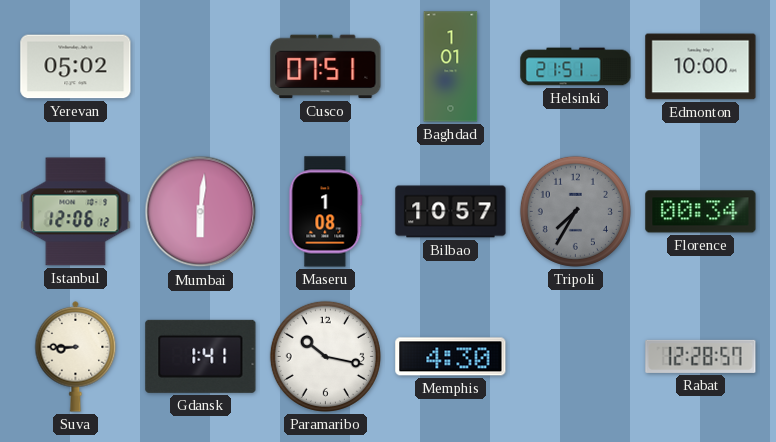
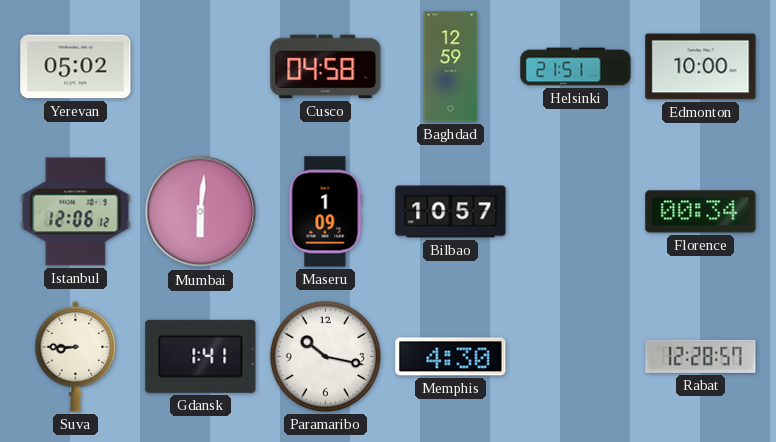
Cusco: 07:51 -> 04:58
Baghdad: 1:01 -> 12:59
Maseru: 1:08 -> 1:09
Tripoli: 7:35 -> none
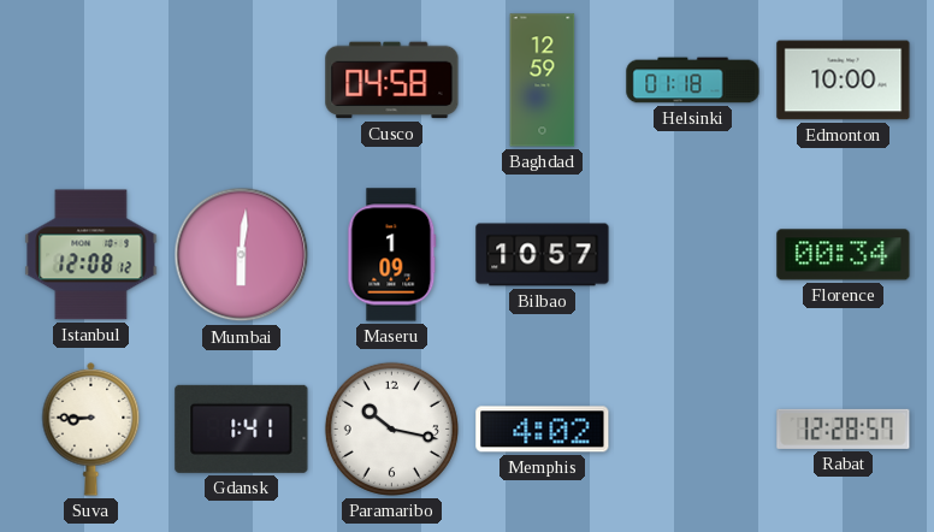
Yerevan: 05:02 -> none
Helsinki: 21:51 -> 01:18
Istanbul: 12:06 -> 12:08
Memphis: 4:30 -> 4:02
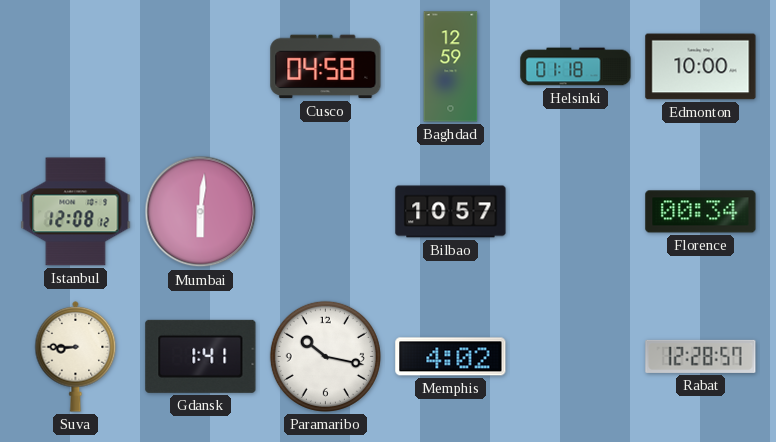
Maseru: 1:09 -> none
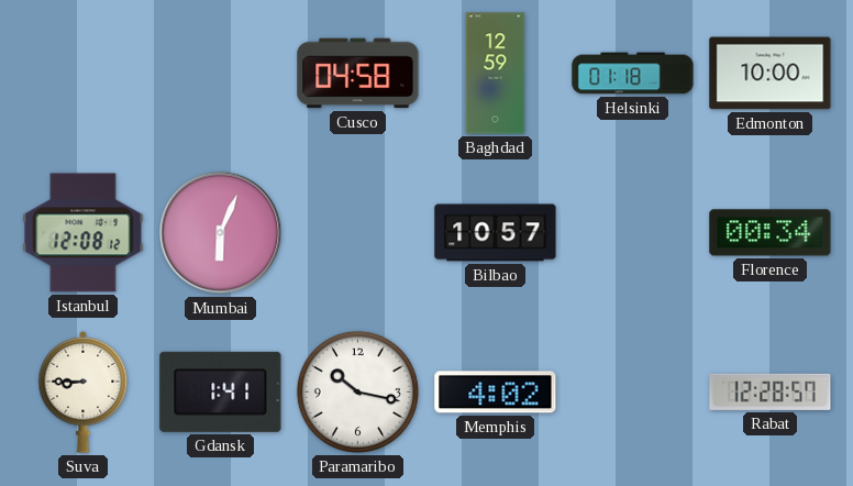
Mumbai: 6:01 -> 6:04
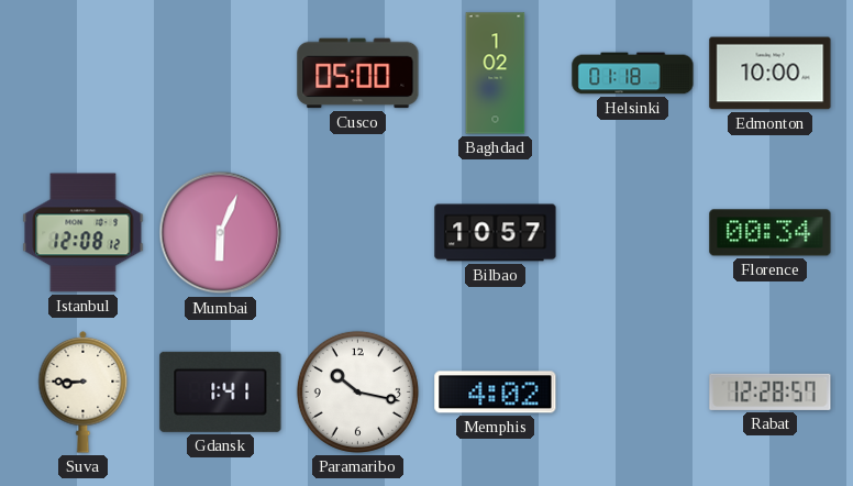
Cusco: 04:58 -> 05:00
Baghdad: 12:59 -> 1:02
